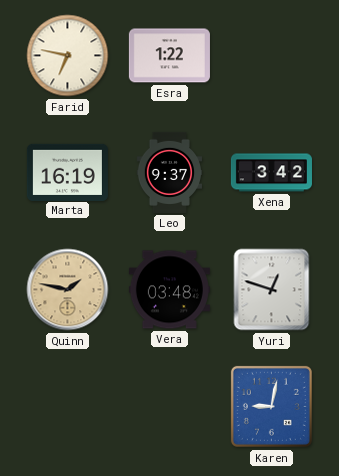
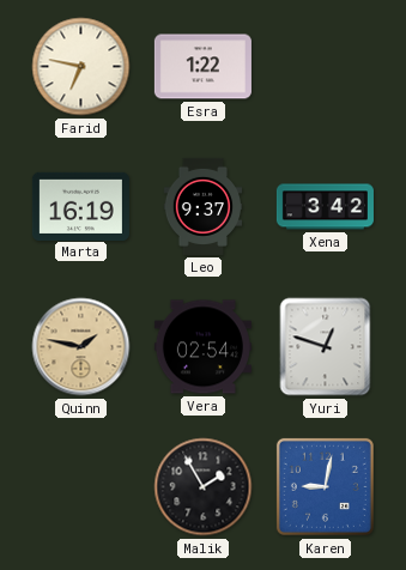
Vera: 03:48 -> 02:54
Malik: none -> 1:55
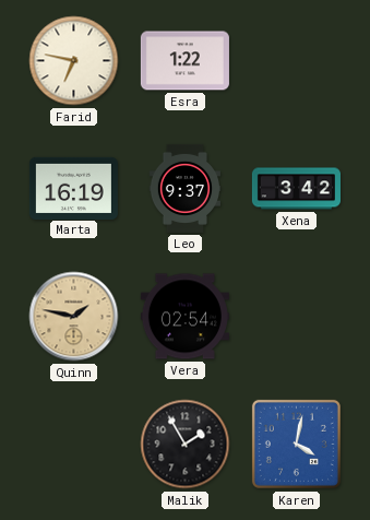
Yuri: 12:48 -> none
Karen: 9:02 -> 4:02
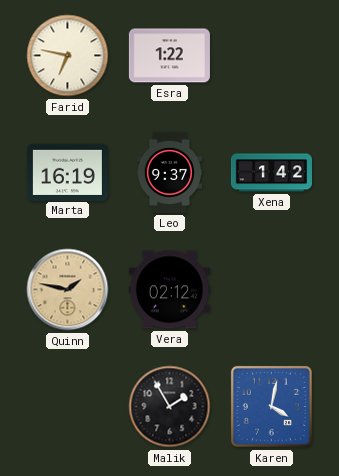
Xena: 3:42 -> 1:42
Vera: 02:54 -> 02:12
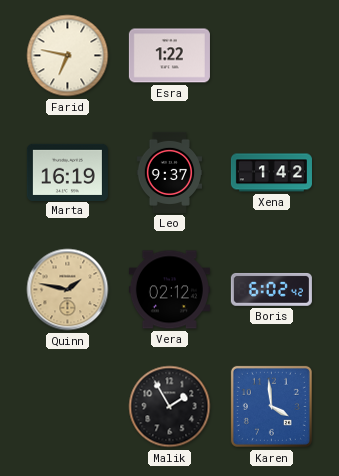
Boris: none -> 6:02
Karen: 4:02 -> 3:59
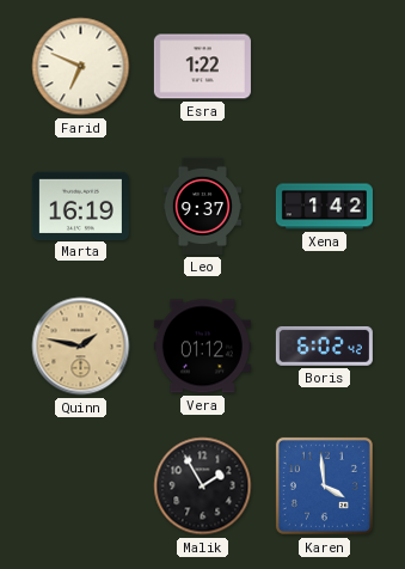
Farid: 6:47 -> 6:49
Vera: 02:12 -> 01:12
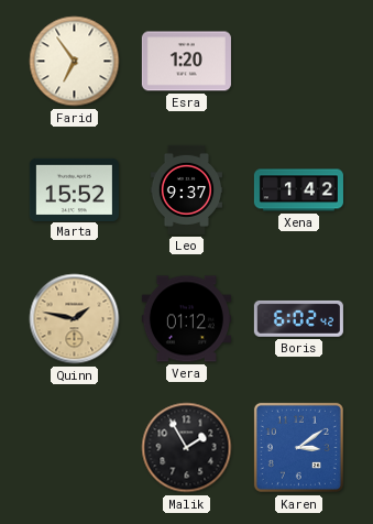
Farid: 6:49 -> 6:54
Esra: 1:22 -> 1:20
Marta: 16:19 -> 15:52
Karen: 3:59 -> 3:09
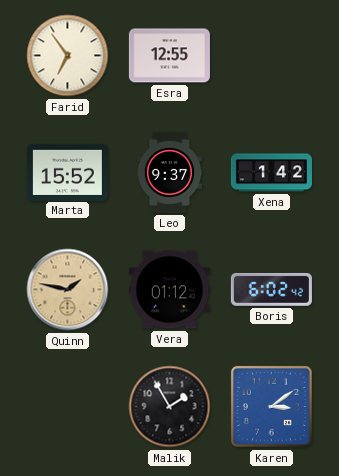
Esra: 1:20 -> 12:55
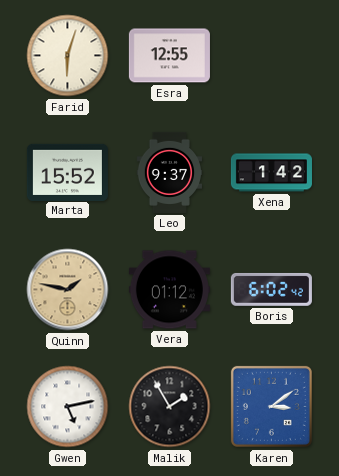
Farid: 6:54 -> 6:03
Gwen: none -> 5:13
